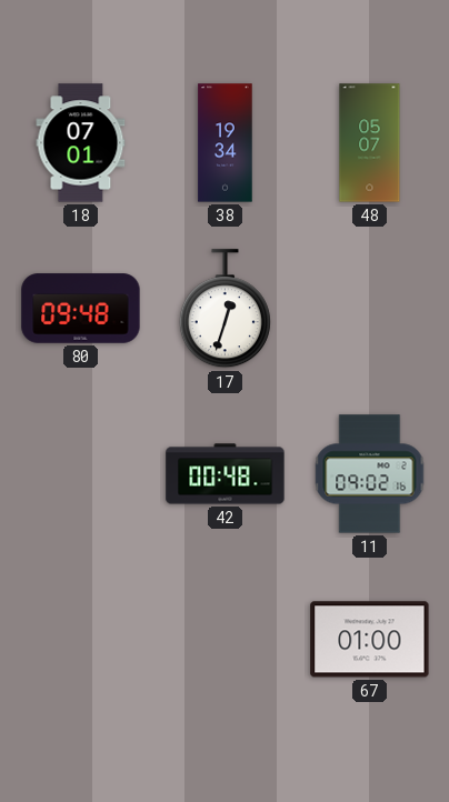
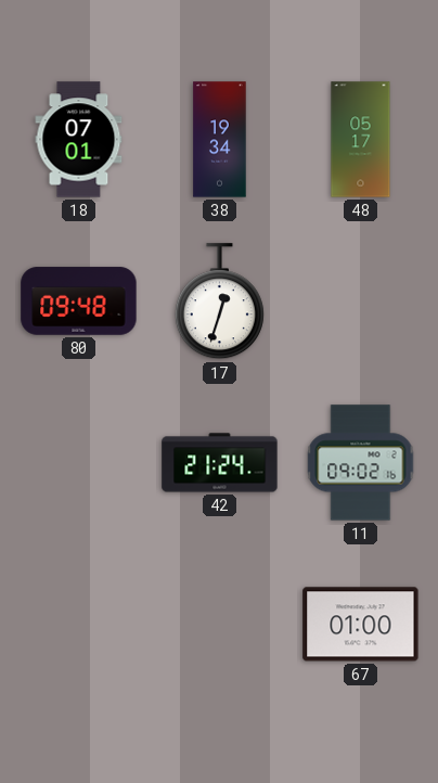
48: 05:07 -> 05:17
42: 00:48 -> 21:24
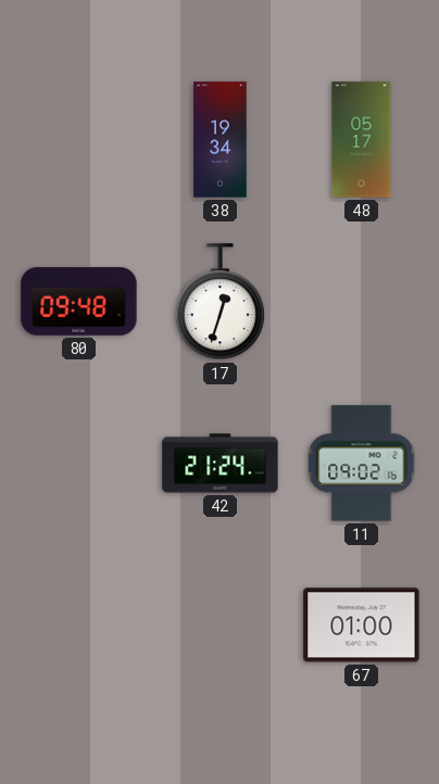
18: 07:01 -> none
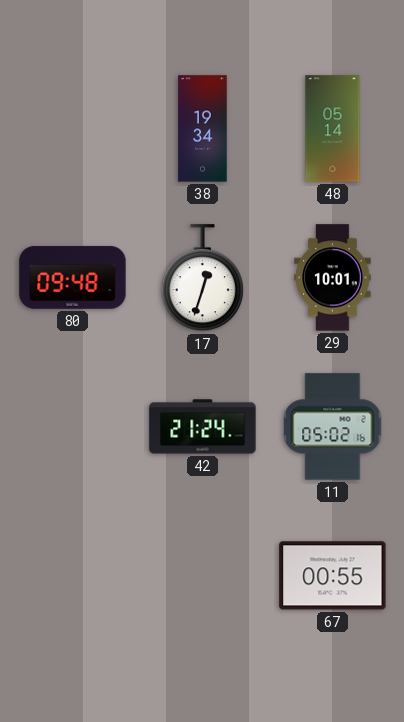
48: 05:17 -> 05:14
29: none -> 10:01
11: 09:02 -> 05:02
67: 01:00 -> 00:55
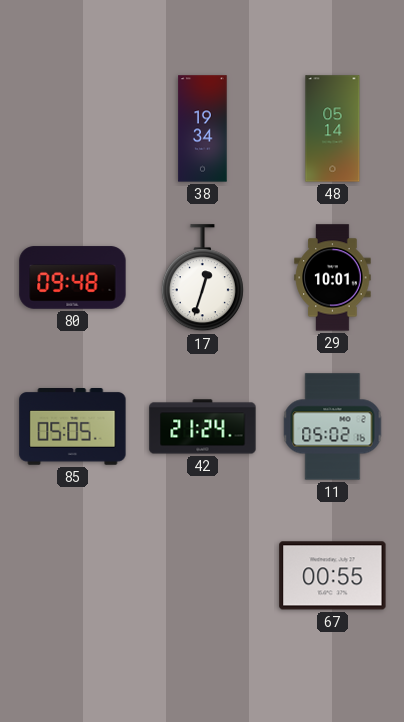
85: none -> 05:05
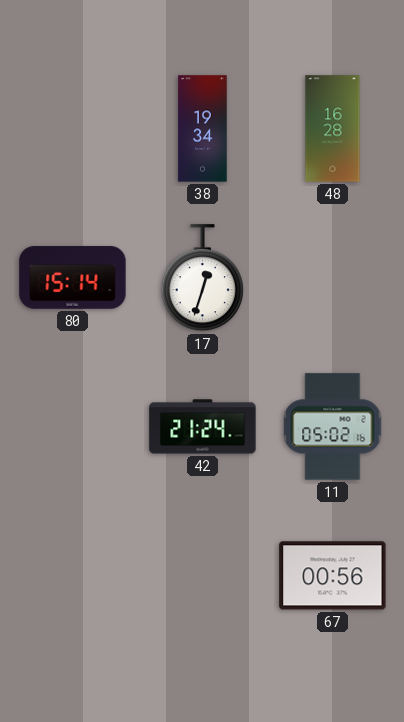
48: 05:14 -> 16:28
80: 09:48 -> 15:14
29: 10:01 -> none
85: 05:05 -> none
67: 00:55 -> 00:56
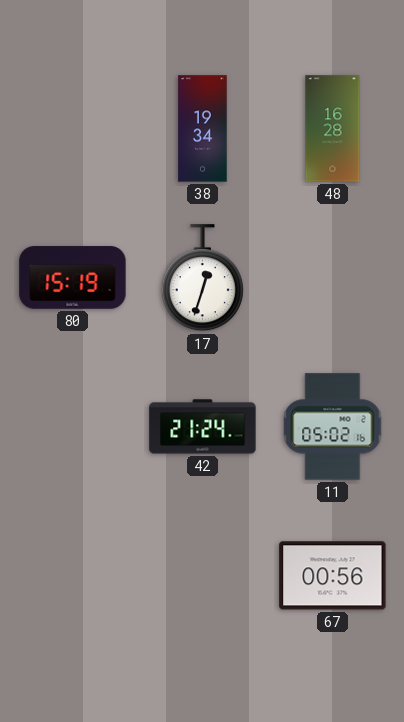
80: 15:14 -> 15:19
